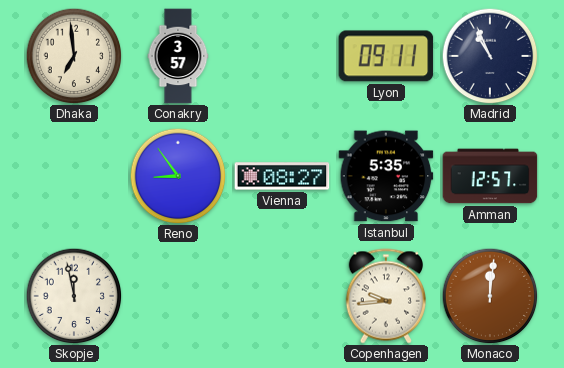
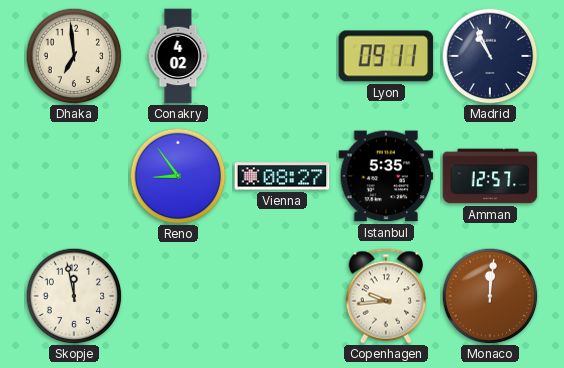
Conakry: 3:57 -> 4:02
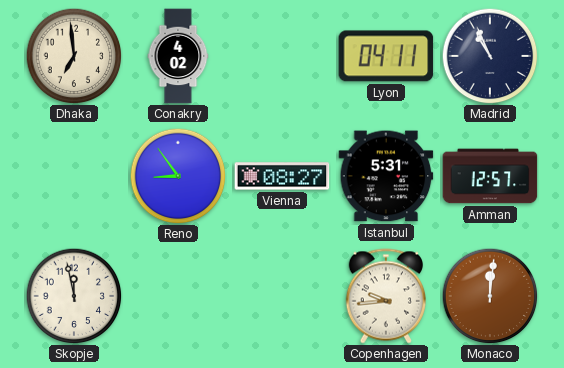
Lyon: 09:11 -> 04:11
Istanbul: 5:35 -> 5:31
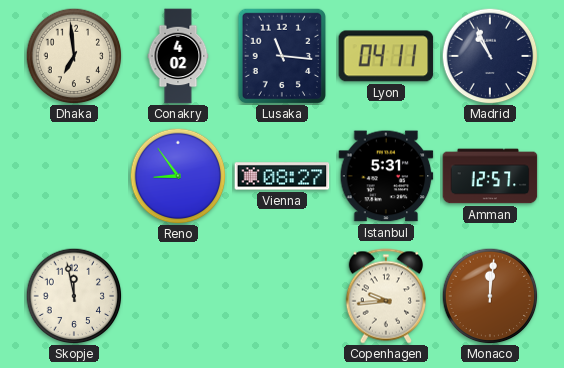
Lusaka: none -> 11:16
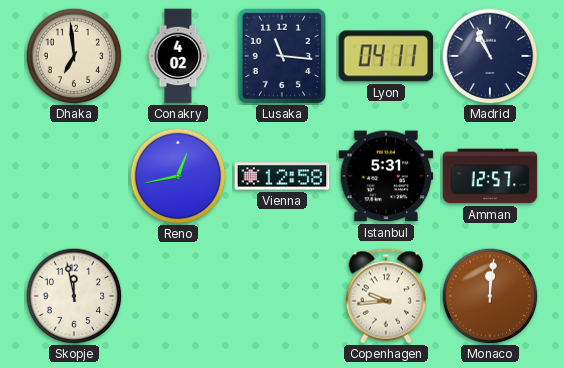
Reno: 8:54 -> 12:43
Vienna: 08:27 -> 12:58
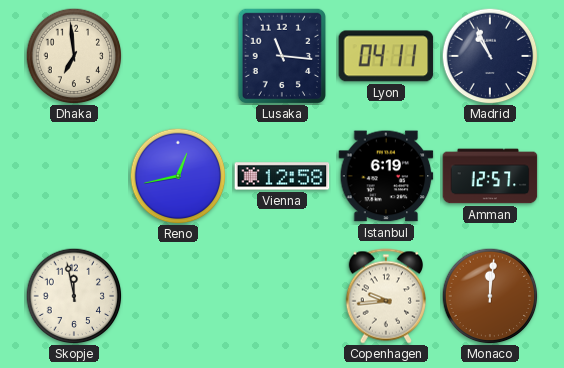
Conakry: 4:02 -> none
Istanbul: 5:31 -> 6:19
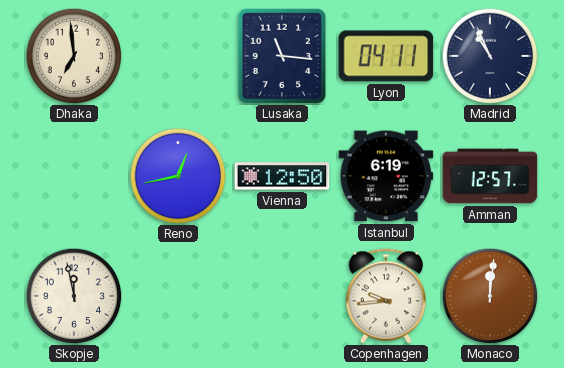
Vienna: 12:58 -> 12:50
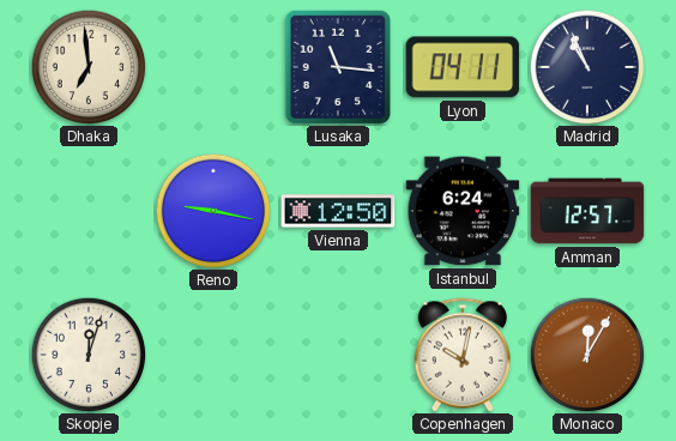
Reno: 12:43 -> 9:17
Istanbul: 6:19 -> 6:24
Skopje: 11:58 -> 12:03
Copenhagen: 9:44 -> 10:02
Monaco: 12:01 -> 12:05
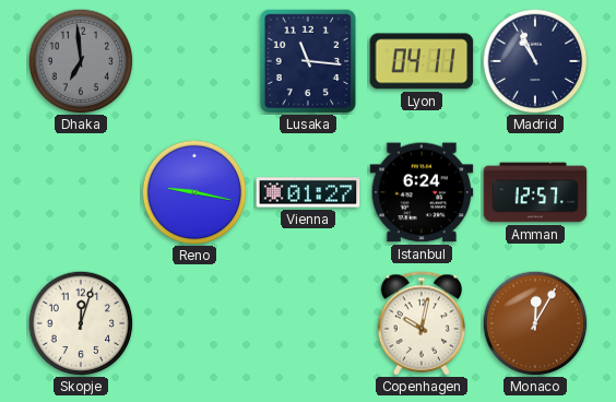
Dhaka dial: cream -> grey
Vienna: 12:50 -> 01:27
